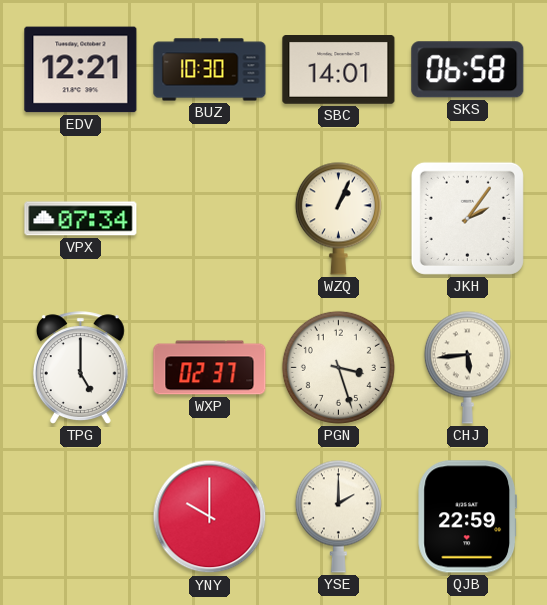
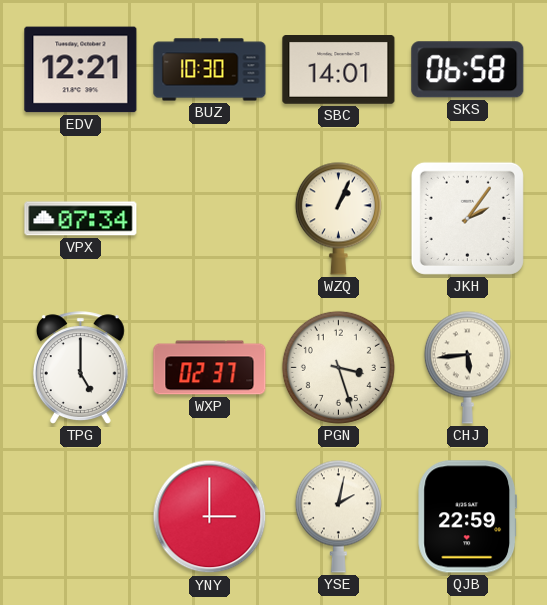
YNY: 10:00 -> 3:00
YSE: 2:00 -> 2:02
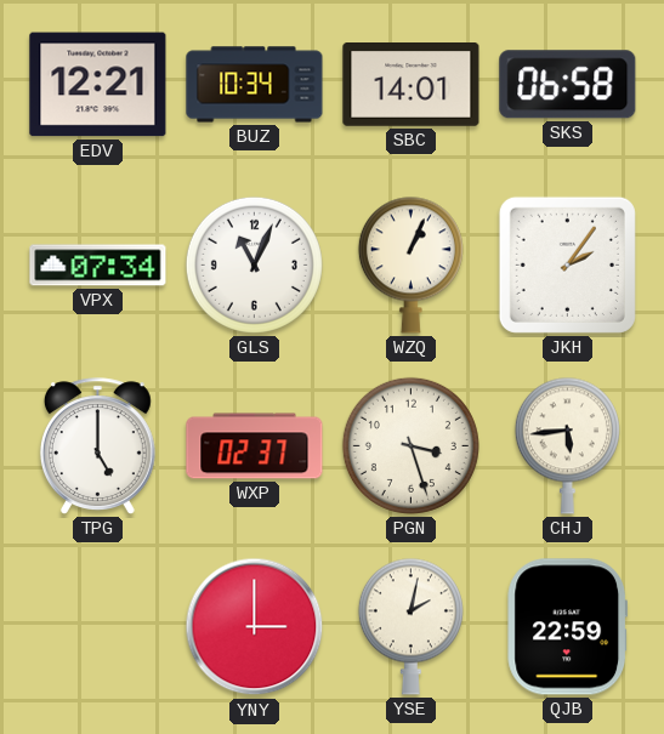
BUZ: 10:30 -> 10:34
GLS: none -> 11:04
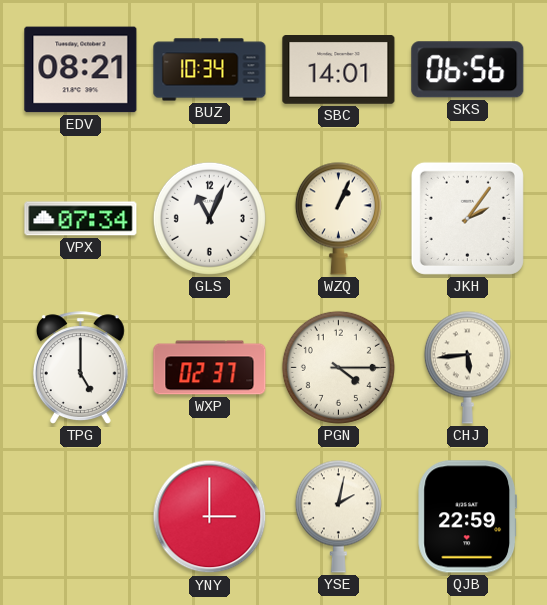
EDV: 12:21 -> 08:21
SKS: 06:58 -> 06:56
PGN: 3:27 -> 4:15
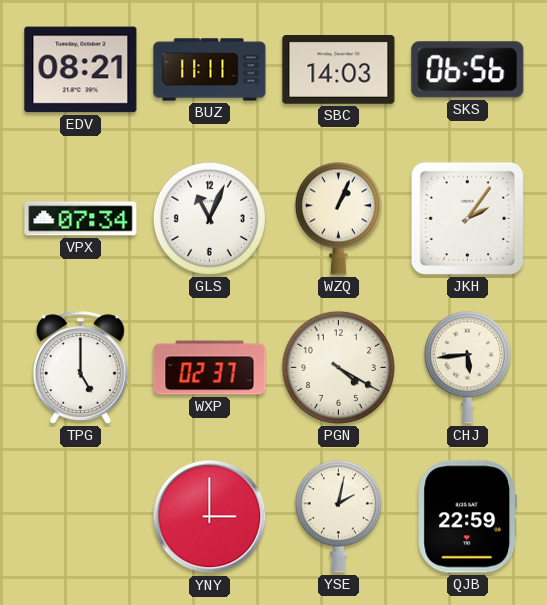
BUZ: 10:34 -> 11:11
SBC: 14:01 -> 14:03
PGN: 4:15 -> 4:20
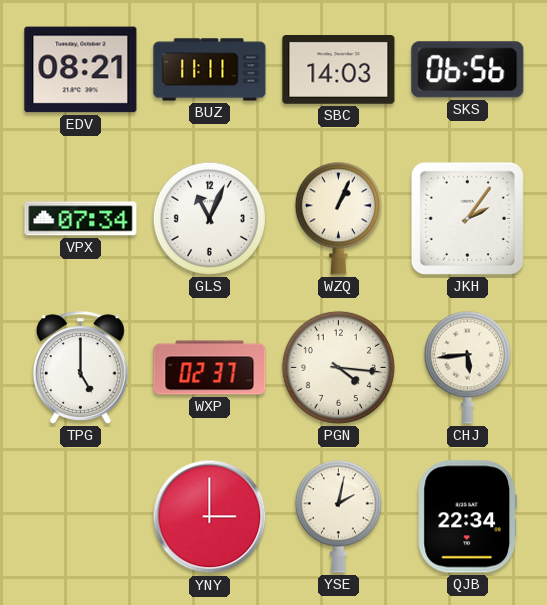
PGN: 4:20 -> 4:16
QJB: 22:59 -> 22:34
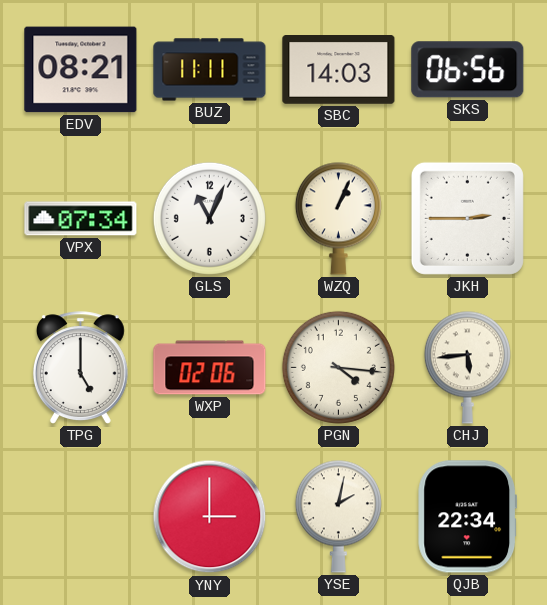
JKH: 2:06 -> 2:45
WXP: 02:37 -> 02:06
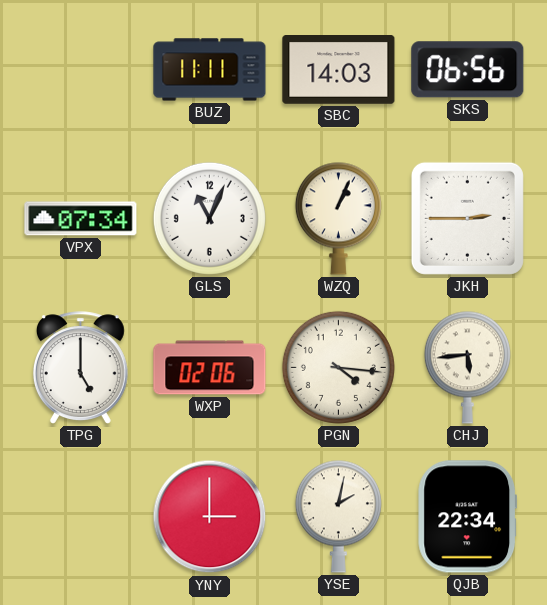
EDV: 08:21 -> none
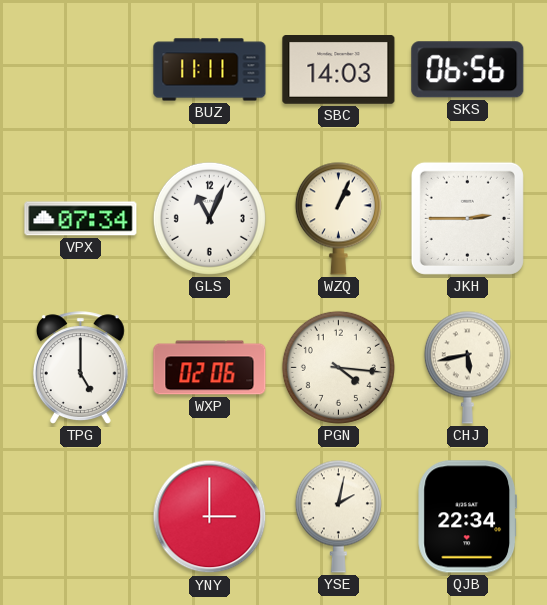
CHJ: 5:44 -> 5:43
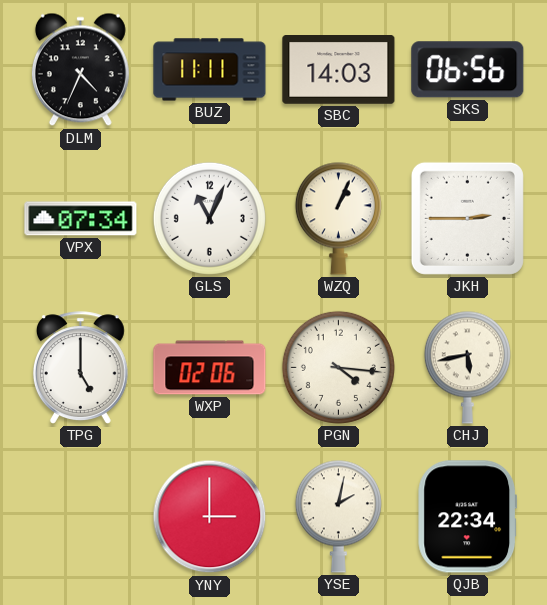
DLM: none -> 4:34
